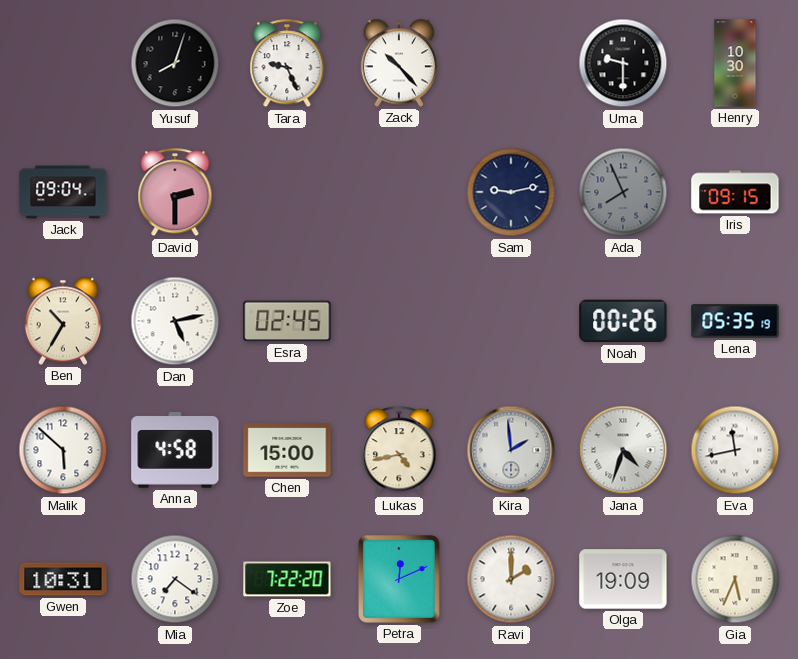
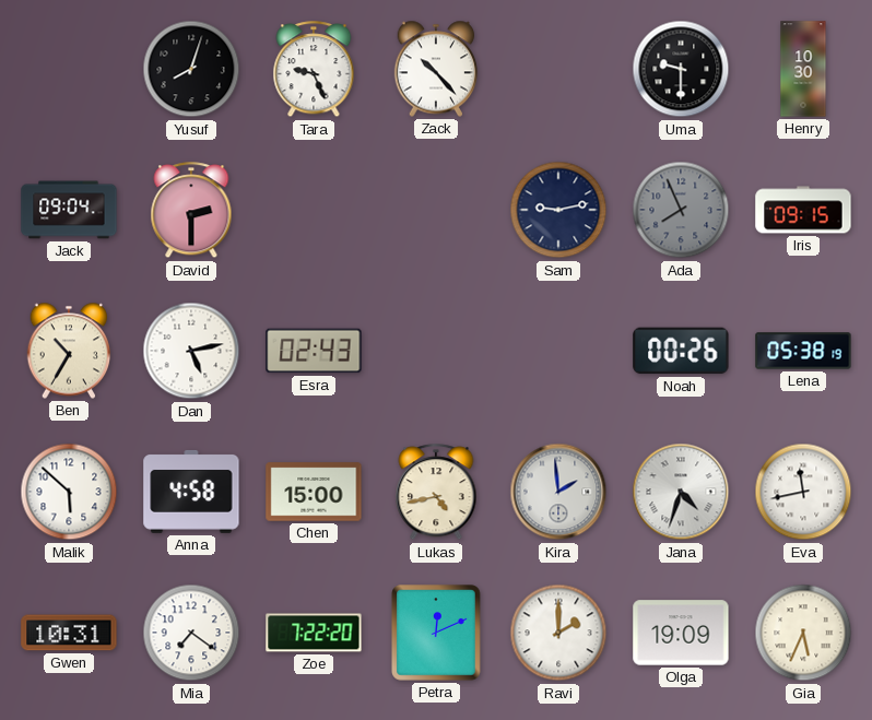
Esra: 02:45 -> 02:43
Lena: 05:35 -> 05:38
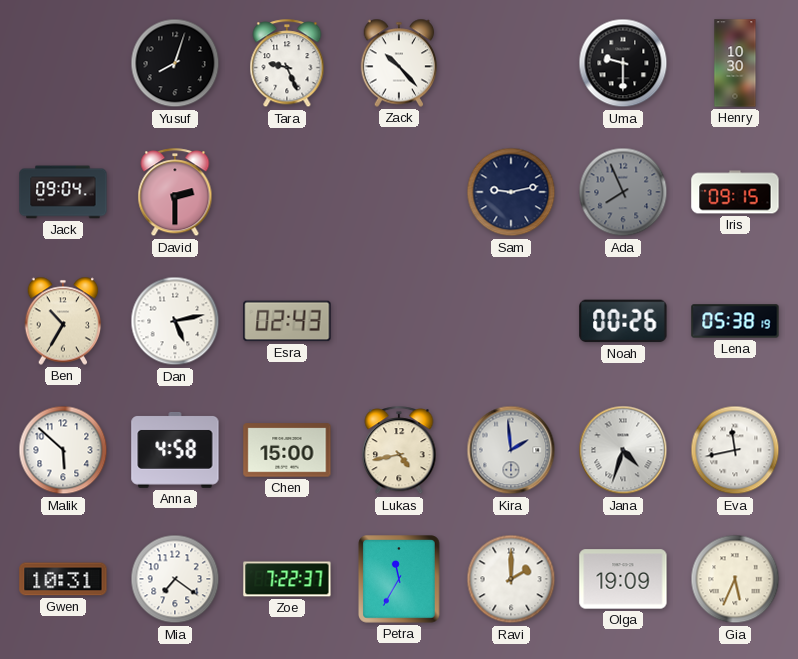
Zoe: 7:22:20 -> 7:22:37
Petra: 12:11 -> 11:35
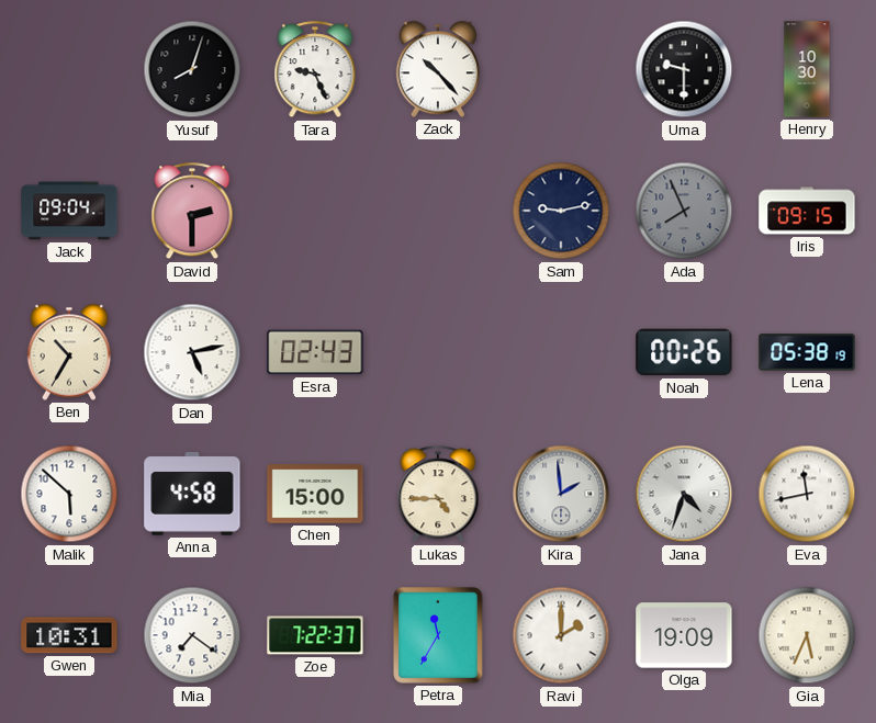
Lukas: 4:43 -> 4:45
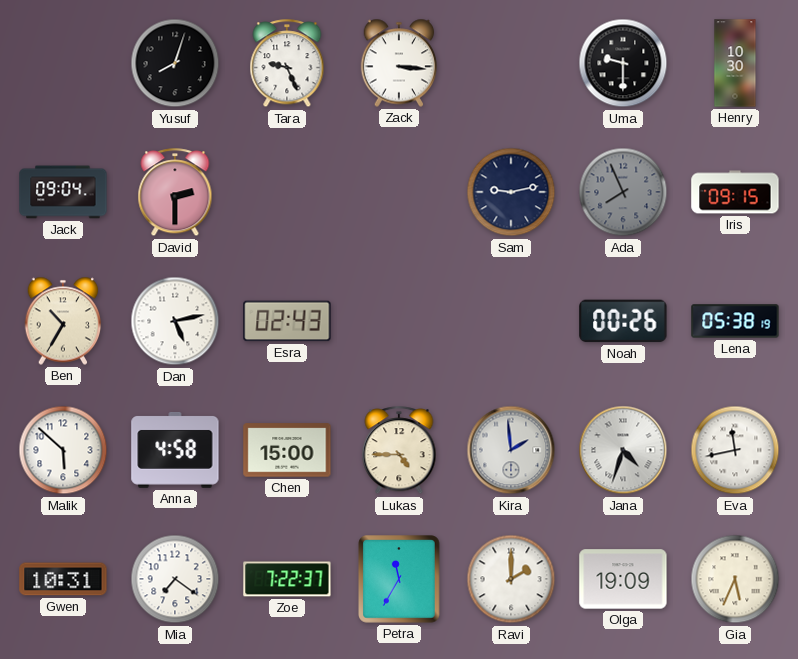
Zack: 10:23 -> 3:16
